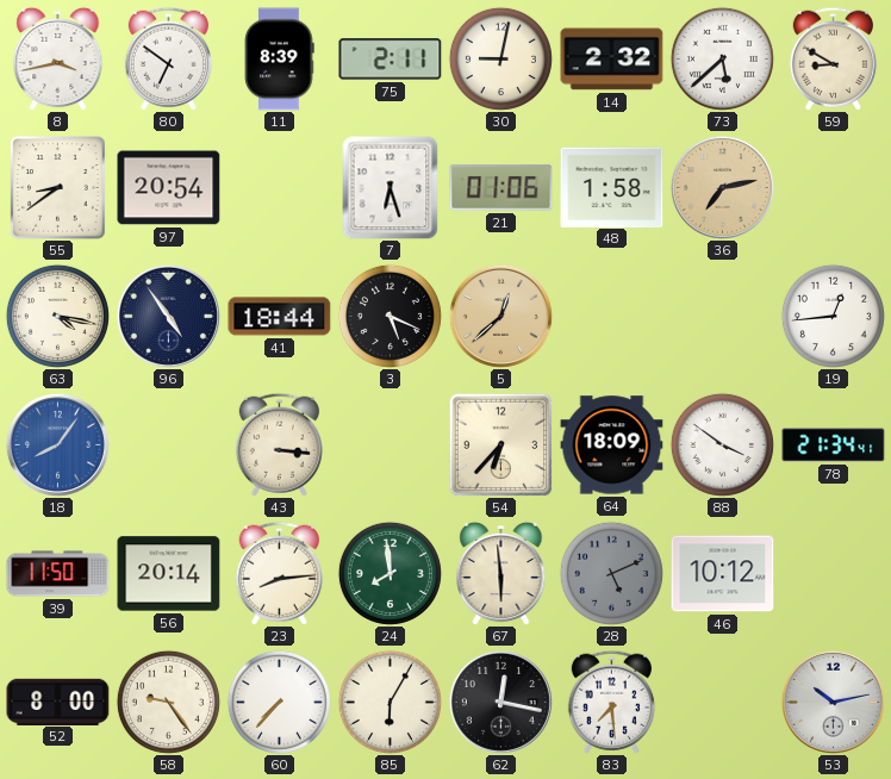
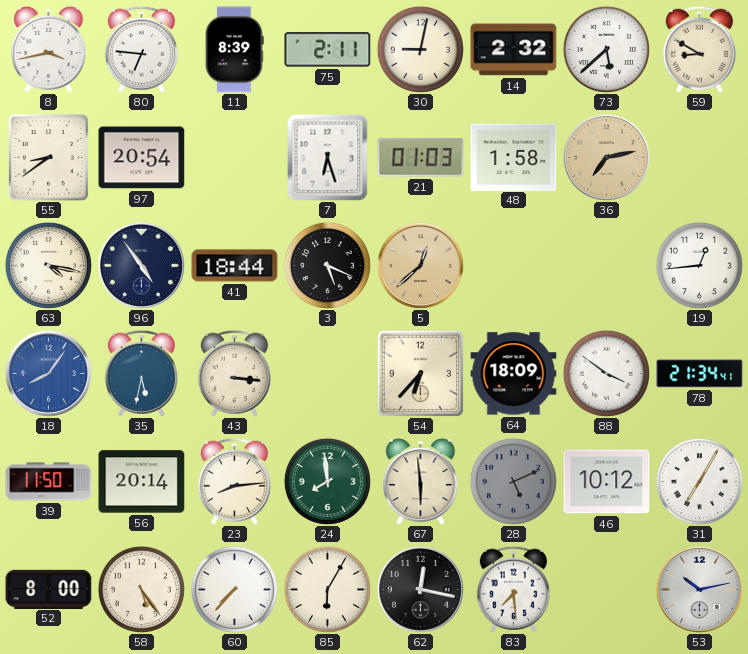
80: 6:51 -> 6:46
21: 01:06 -> 01:03
35: none -> 5:32
31: none -> 7:05
58: 9:24 -> 5:24
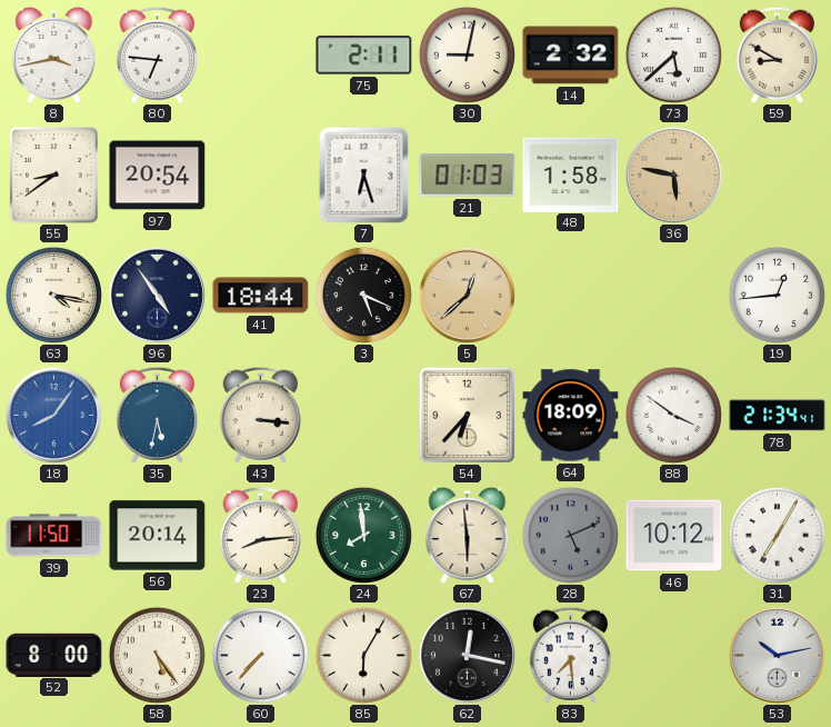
11: 8:39 -> none
36: 7:13 -> 5:47
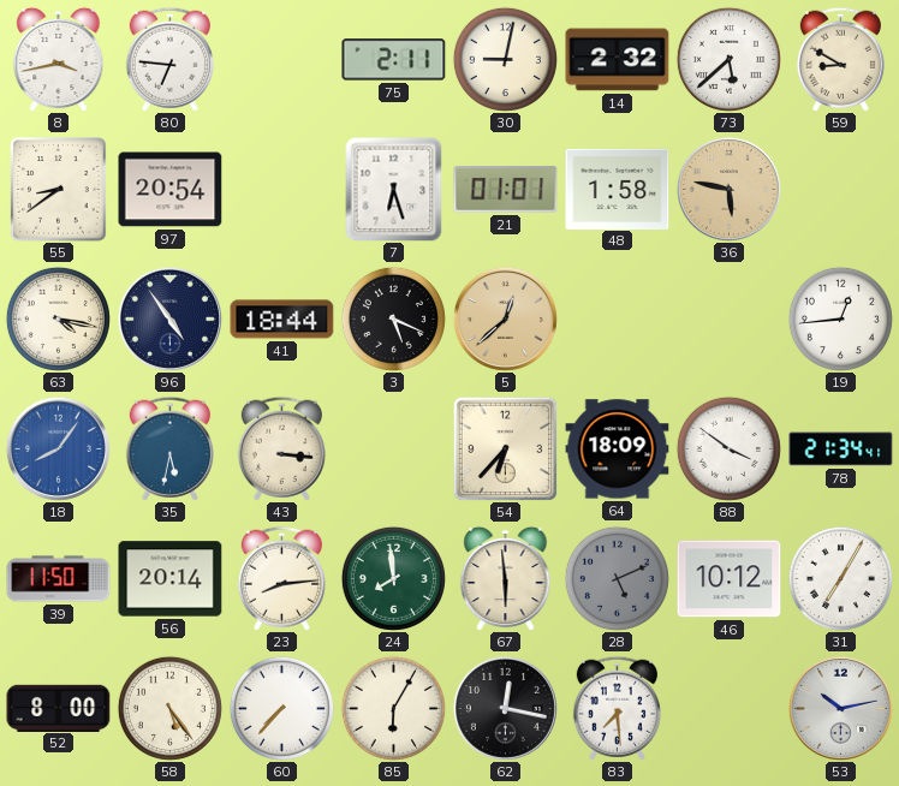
21: 01:03 -> 01:01
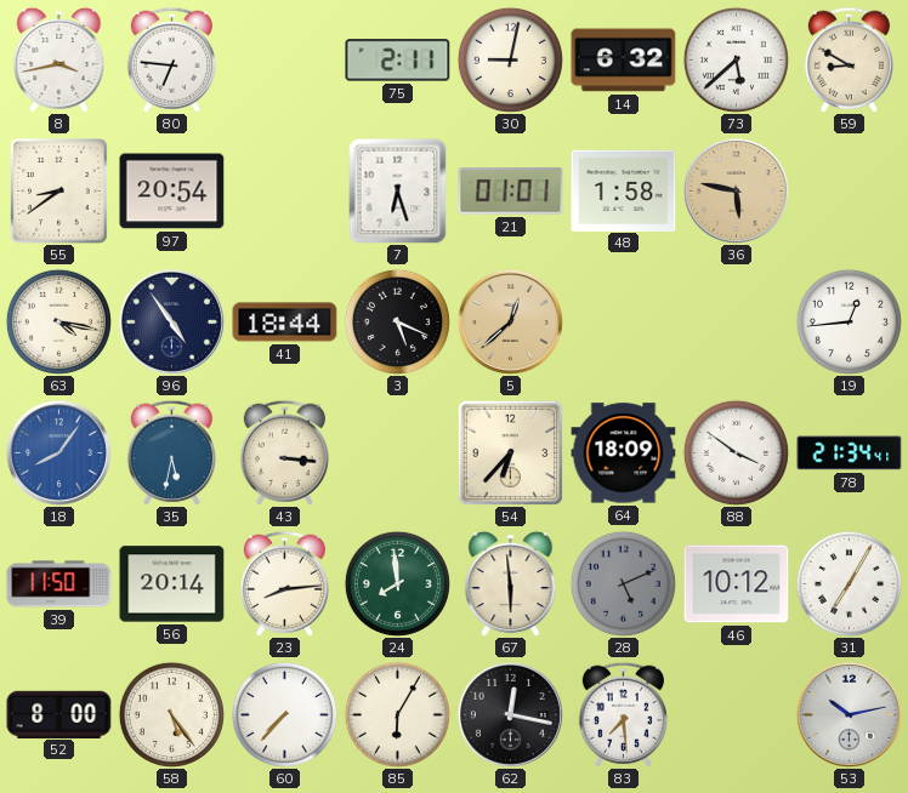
14: 2:32 -> 6:32
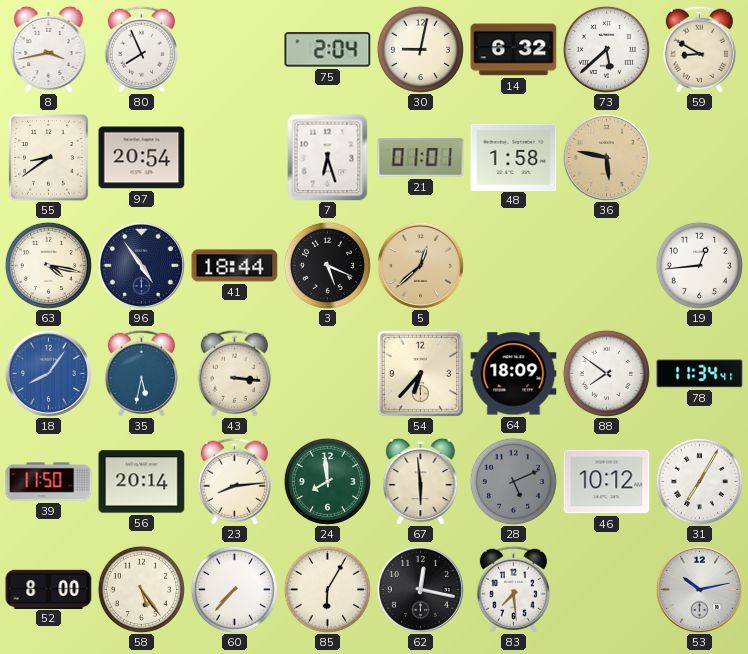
80: 6:46 -> 7:56
75: 2:11 -> 2:04
88: 3:51 -> 7:51
78: 21:34 -> 11:34
